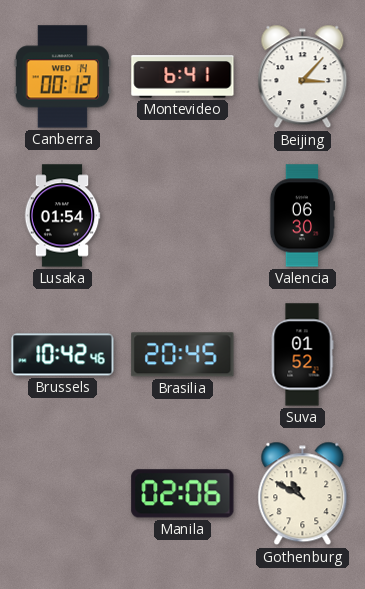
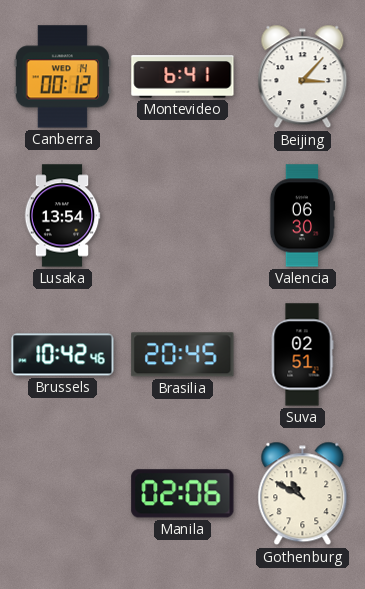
Lusaka: 01:54 -> 13:54
Suva: 01:52 -> 02:51
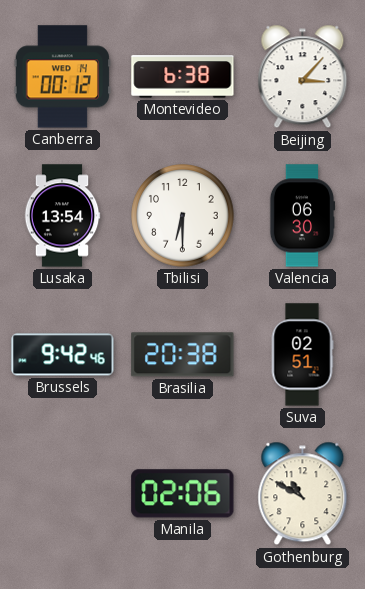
Montevideo: 6:41 -> 6:38
Tbilisi: none -> 6:30
Brussels: 10:42 -> 9:42
Brasilia: 20:45 -> 20:38
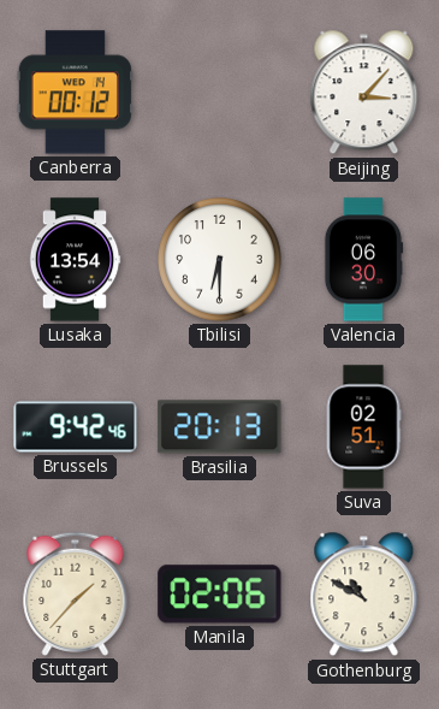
Montevideo: 6:38 -> none
Brasilia: 20:38 -> 20:13
Stuttgart: none -> 1:37
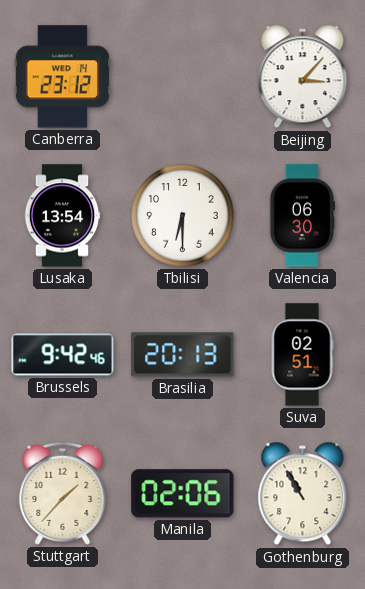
Canberra: 00:12 -> 23:12
Gothenburg: 10:50 -> 10:55
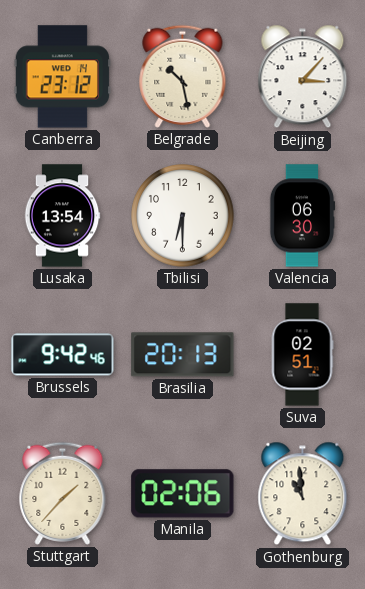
Belgrade: none -> 10:28
Gothenburg: 10:55 -> 10:59
